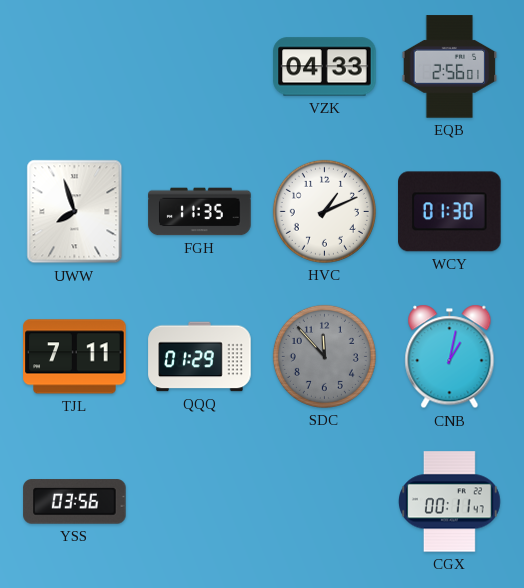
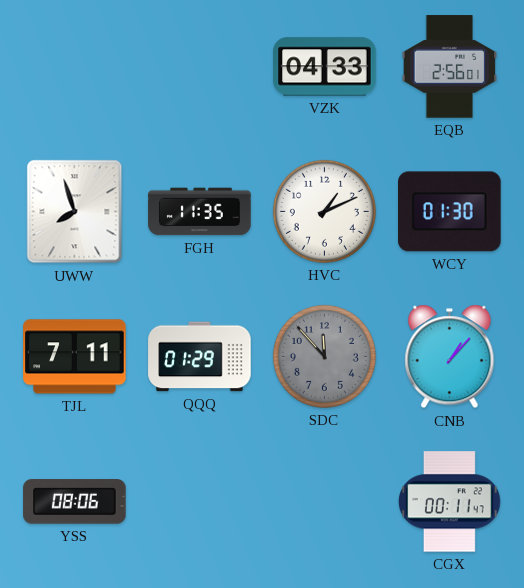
CNB: 1:02 -> 1:07
YSS: 03:56 -> 08:06
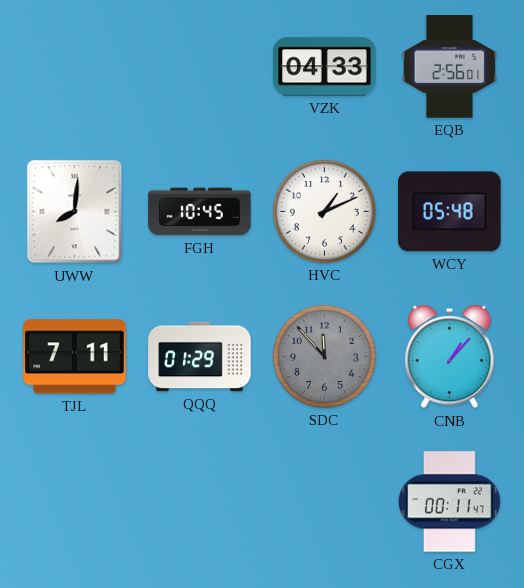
UWW: 7:57 -> 8:01
FGH: 11:35 -> 10:45
WCY: 01:30 -> 05:48
YSS: 08:06 -> none
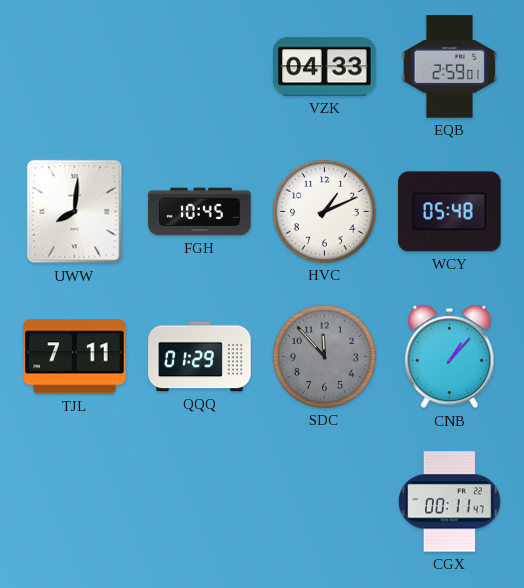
EQB: 2:56 -> 2:59
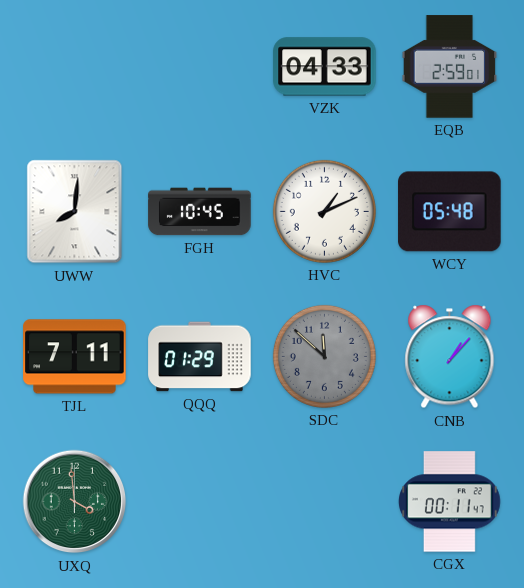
SDC: 11:53 -> 11:52
UXQ: none -> 3:59
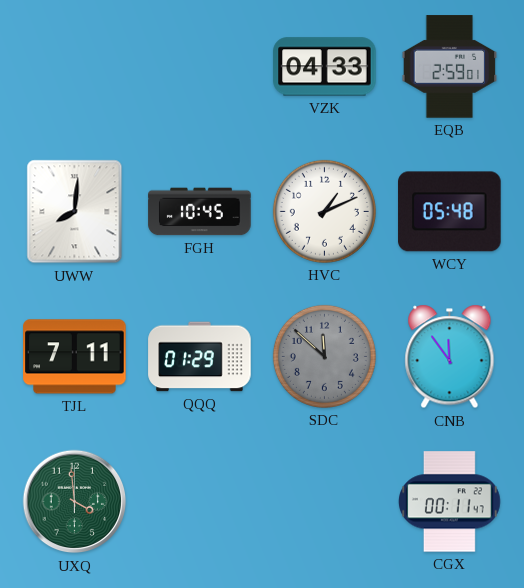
CNB: 1:07 -> 11:54
